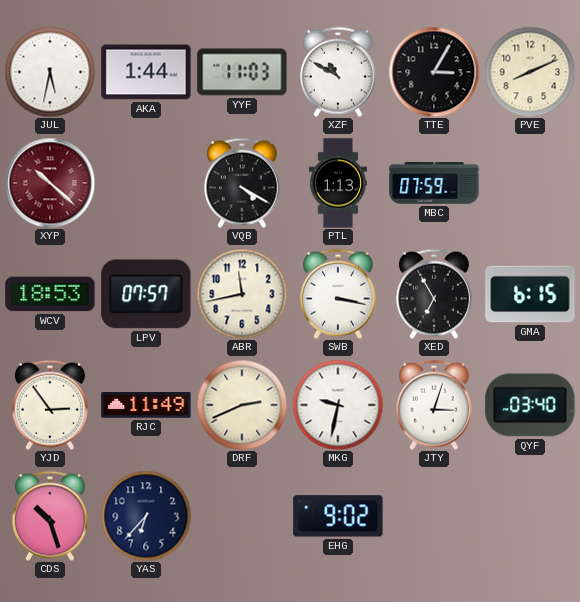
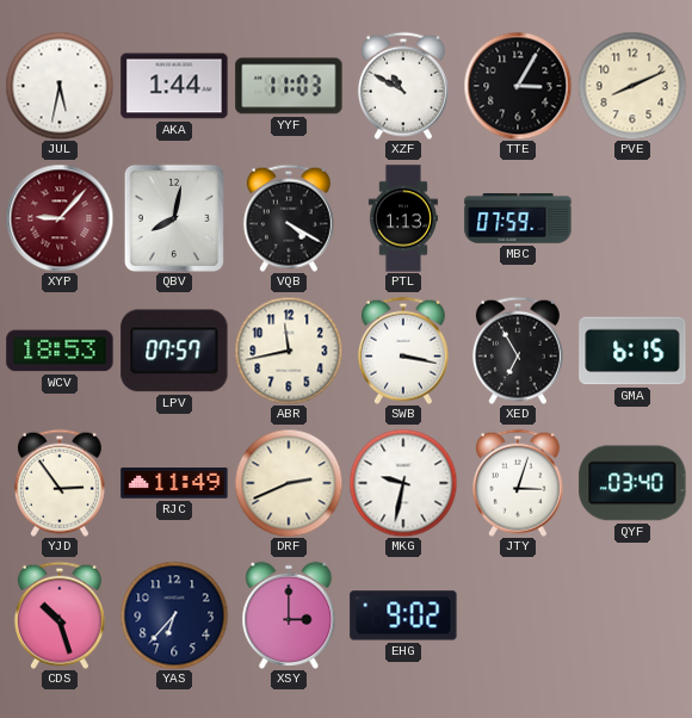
XYP: 10:22 -> 9:07
QBV: none -> 8:02
XSY: none -> 3:00
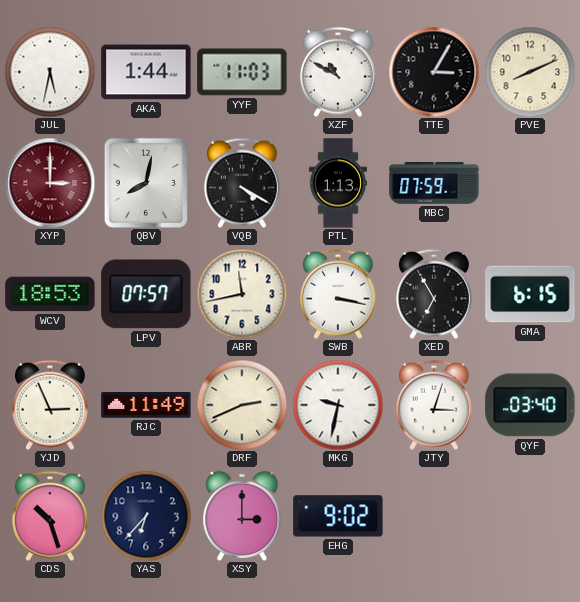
XYP: 9:07 -> 3:00
YJD: 2:54 -> 2:56
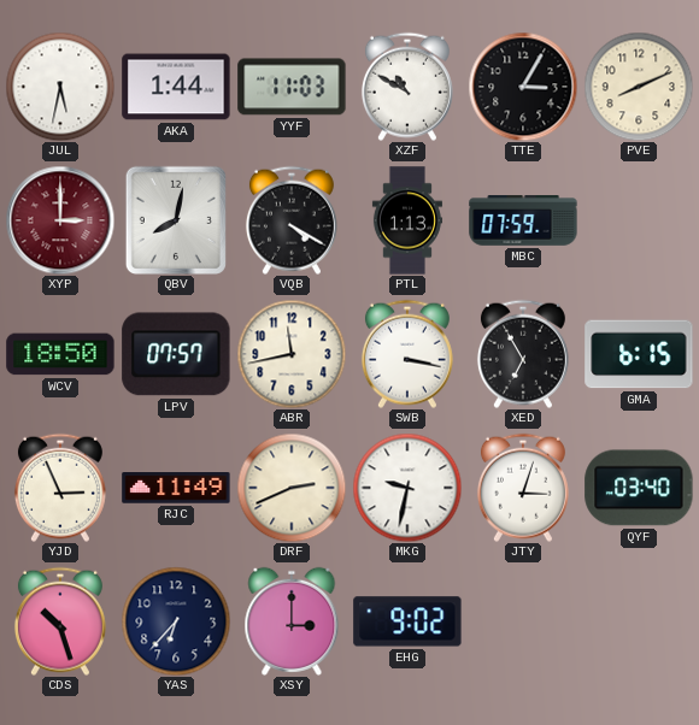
WCV: 18:53 -> 18:50
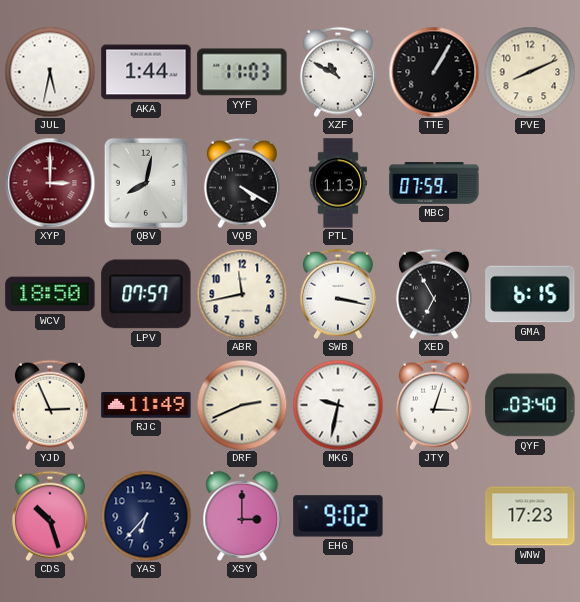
TTE: 3:05 -> 1:05
WNW: none -> 17:23
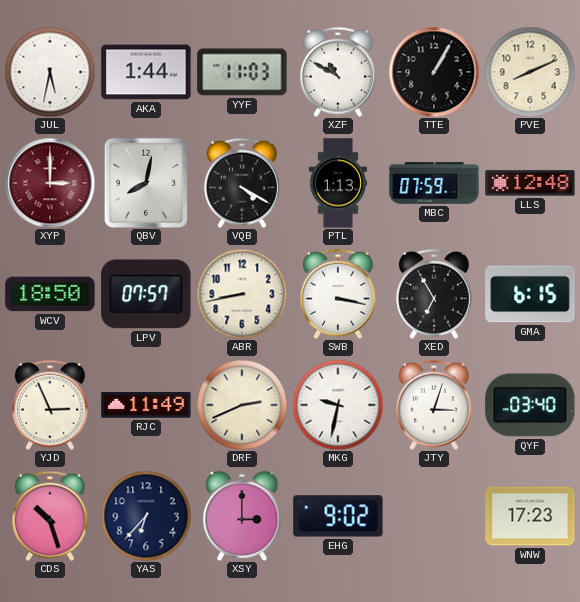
LLS: none -> 12:48
ABR: 11:43 -> 8:43
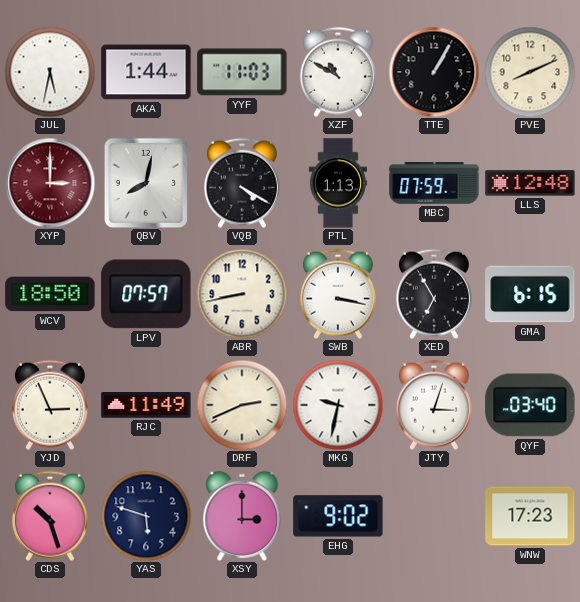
YAS: 6:37 -> 5:48
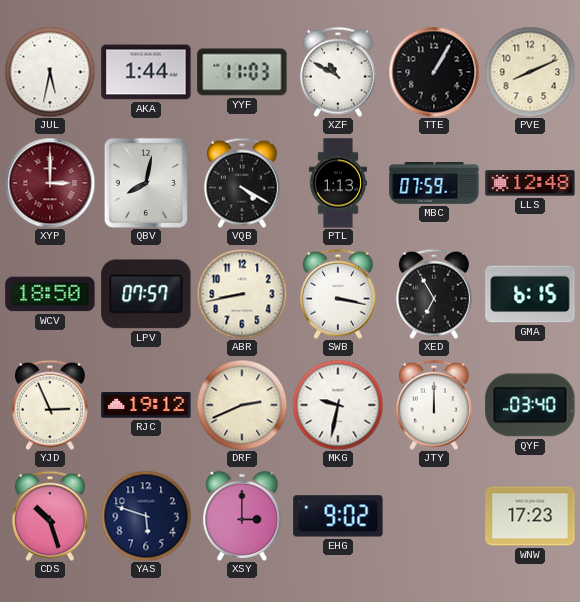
RJC: 11:49 -> 19:12
JTY: 3:03 -> 12:00
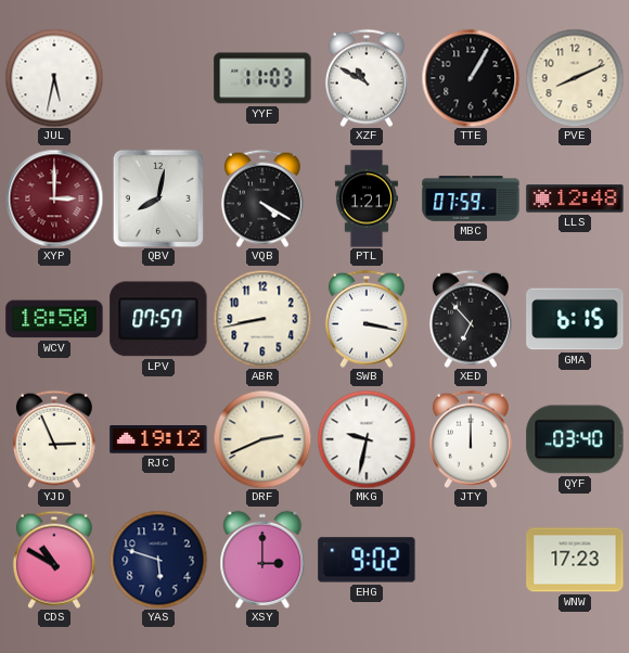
AKA: 1:44 -> none
PTL: 1:13 -> 1:21
XED: 6:55 -> 6:53
CDS: 10:27 -> 10:50
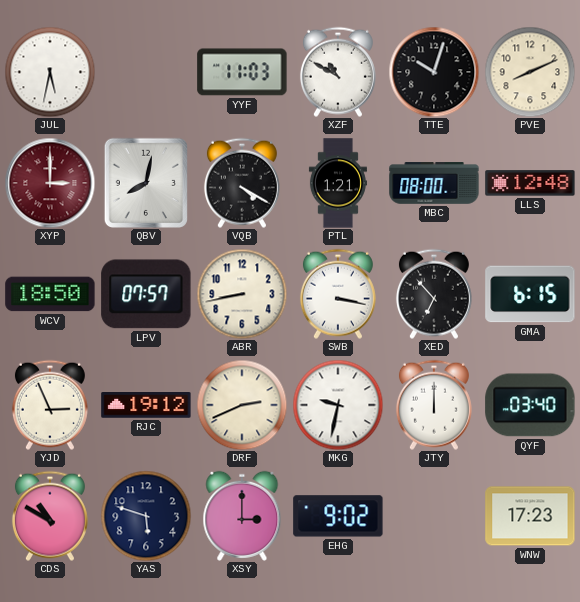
TTE: 1:05 -> 10:03
MBC: 07:59 -> 08:00
